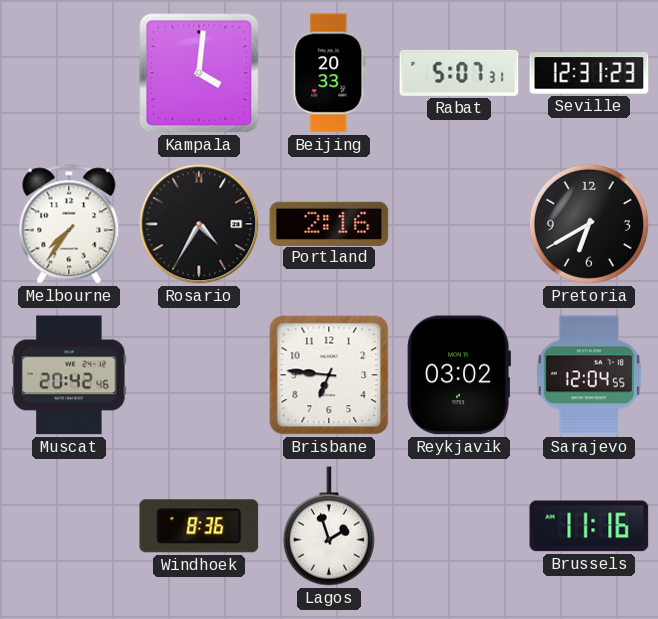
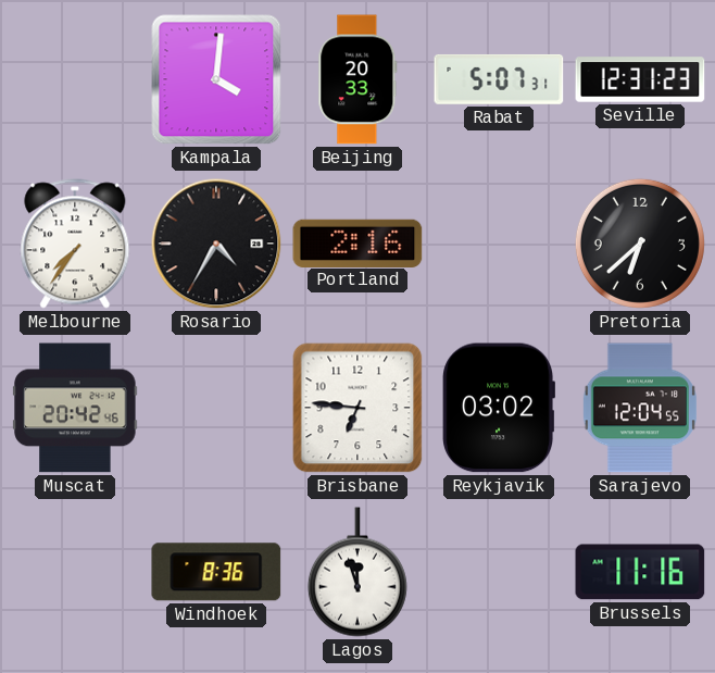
Pretoria: 6:40 -> 6:38
Lagos: 1:57 -> 11:57
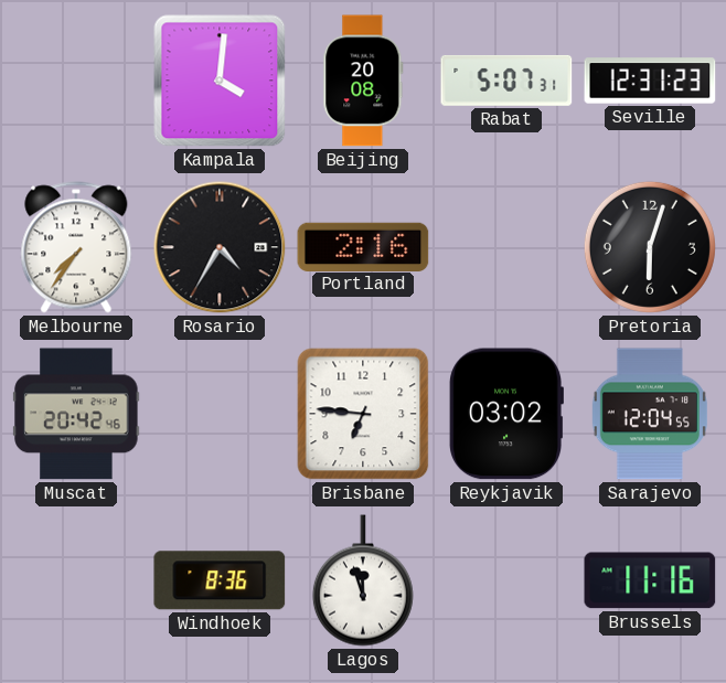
Beijing: 20:33 -> 20:08
Pretoria: 6:38 -> 6:03
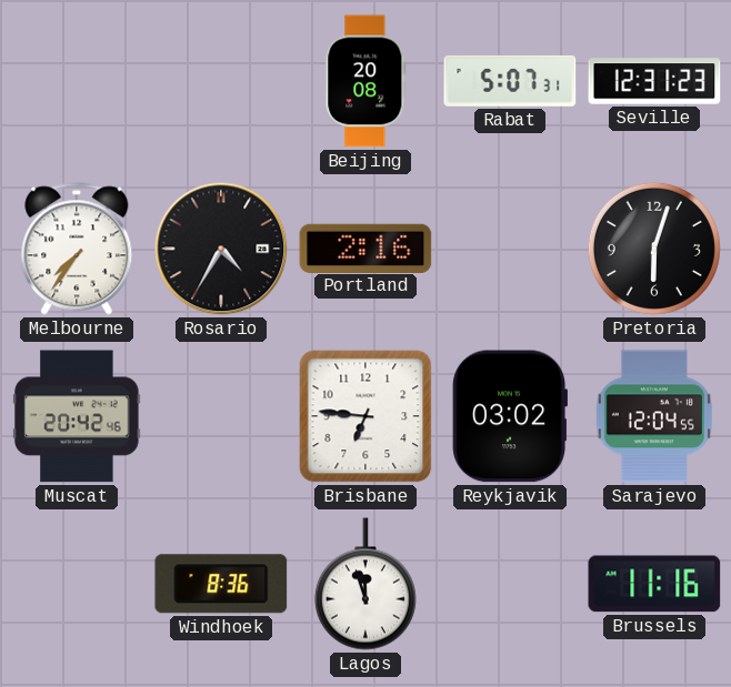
Kampala: 4:01 -> none
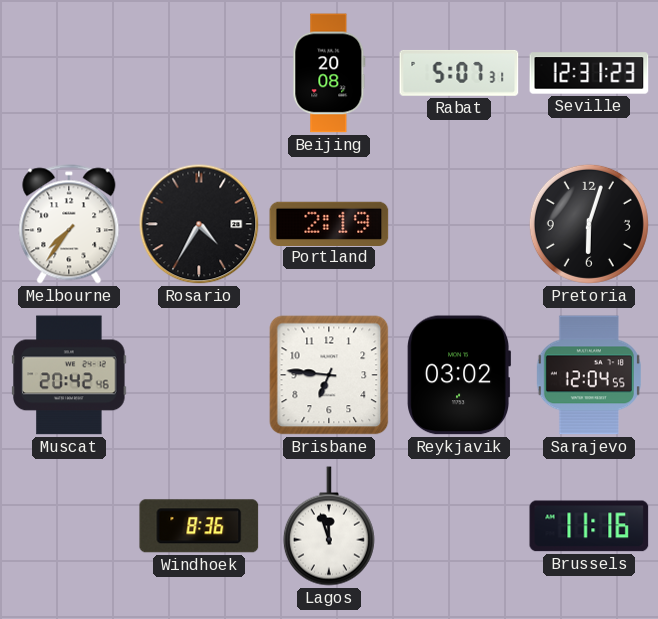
Portland: 2:16 -> 2:19
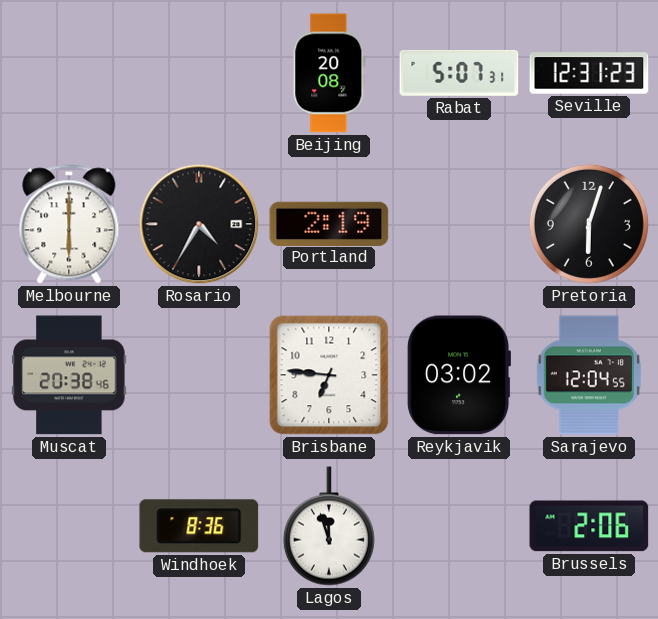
Melbourne: 7:36 -> 6:00
Muscat: 20:42 -> 20:38
Brussels: 11:16 -> 2:06
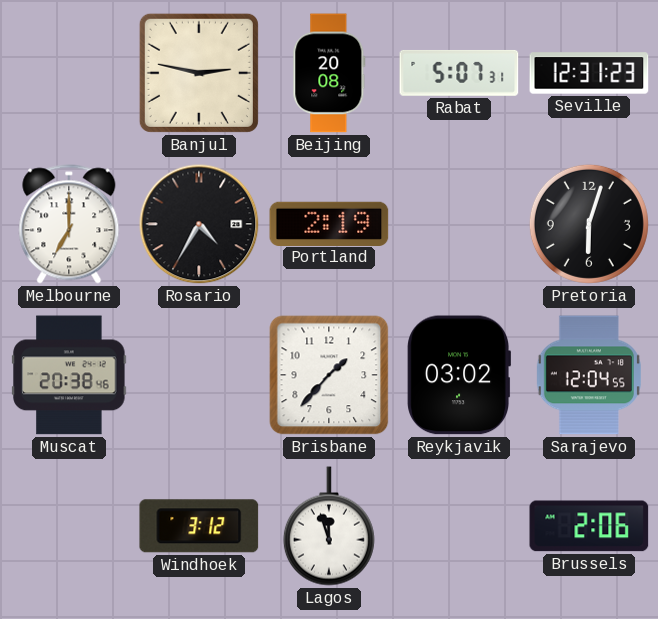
Banjul: none -> 2:47
Melbourne: 6:00 -> 7:00
Brisbane: 6:46 -> 1:37
Windhoek: 8:36 -> 3:12
